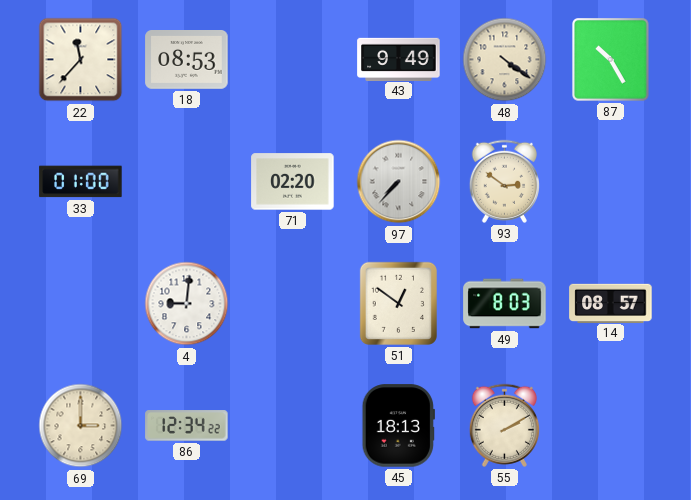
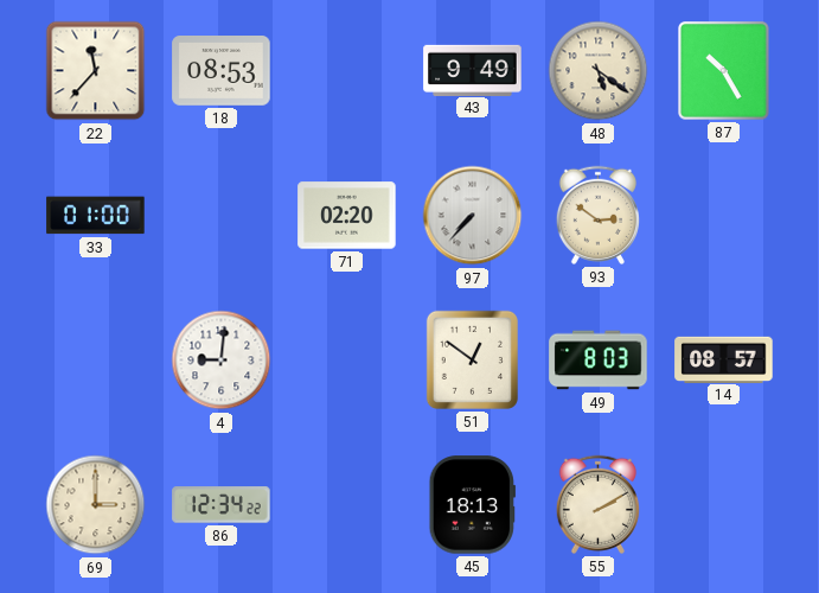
48: 4:21 -> 5:21
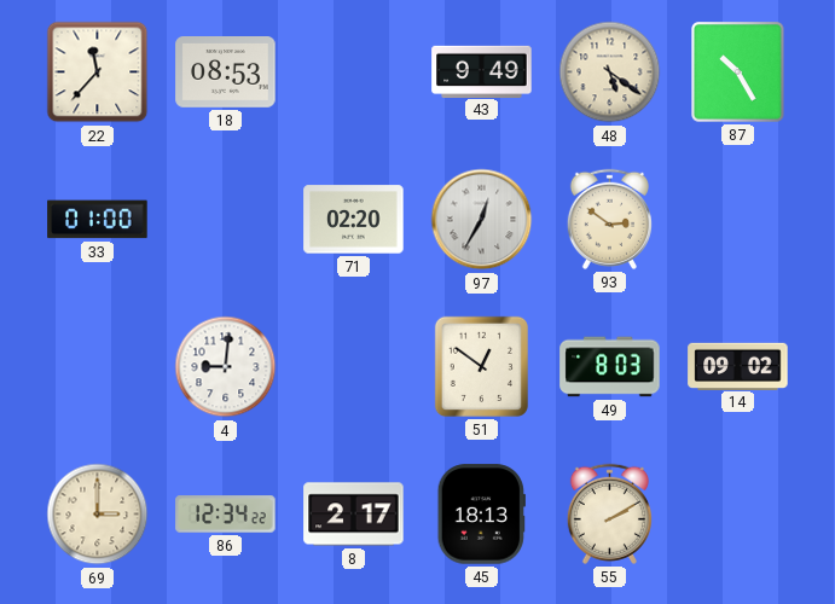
97: 7:37 -> 12:35
14: 08:57 -> 09:02
8: none -> 2:17
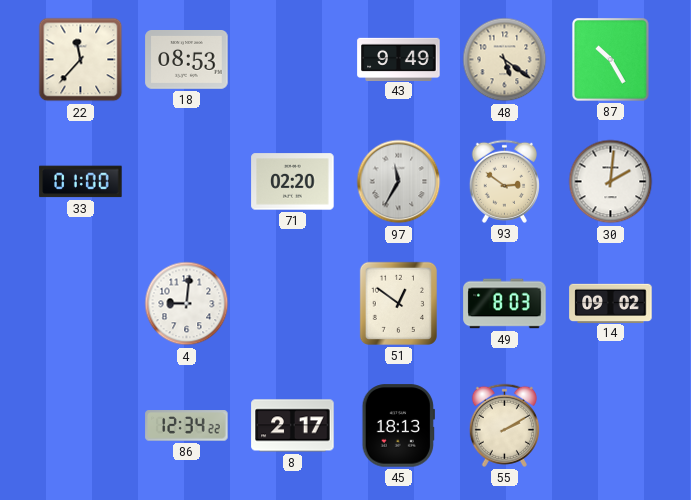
97: 12:35 -> 11:35
30: none -> 2:01
69: 3:00 -> none
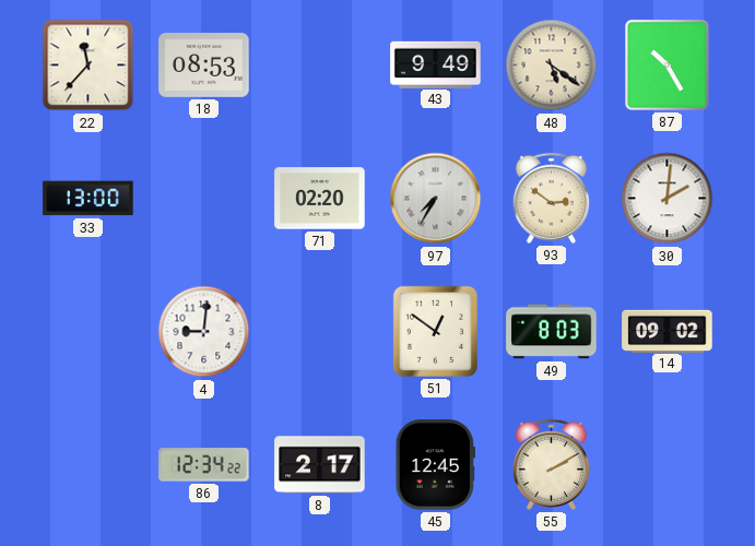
33: 01:00 -> 13:00
97: 11:35 -> 7:35
45: 18:13 -> 12:45
